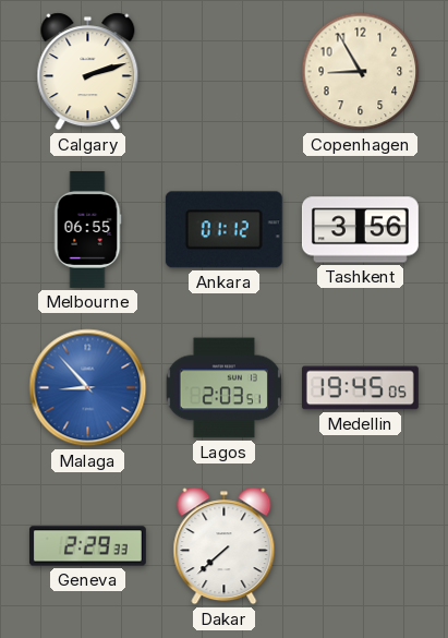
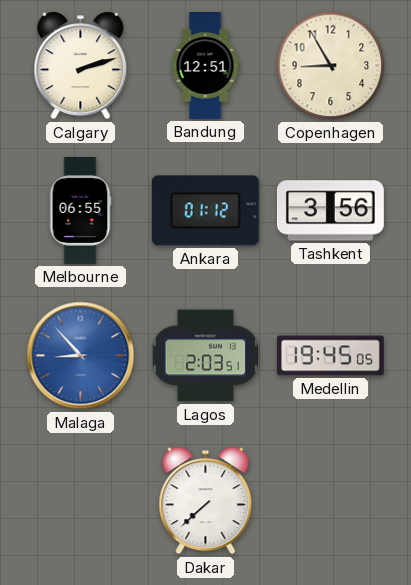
Bandung: none -> 12:51
Geneva: 2:29 -> none
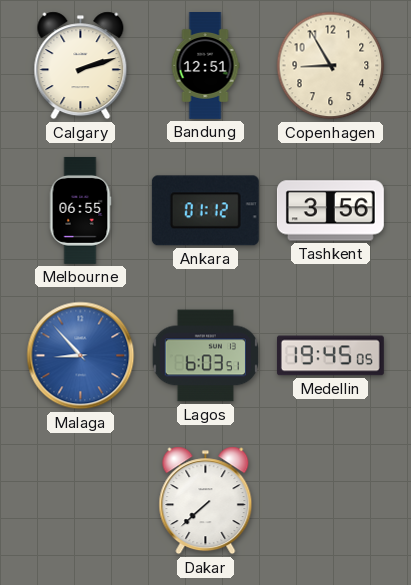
Lagos: 2:03 -> 6:03
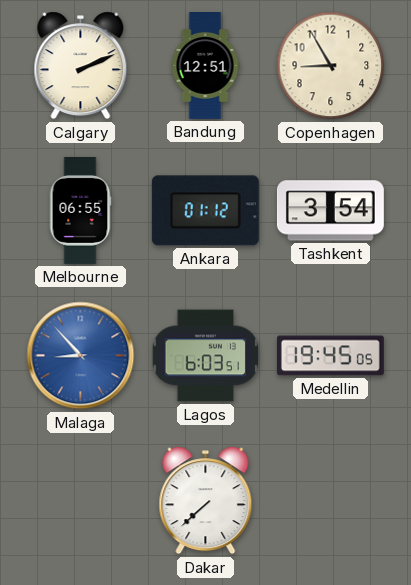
Calgary: 2:12 -> 2:11
Tashkent: 3:56 -> 3:54
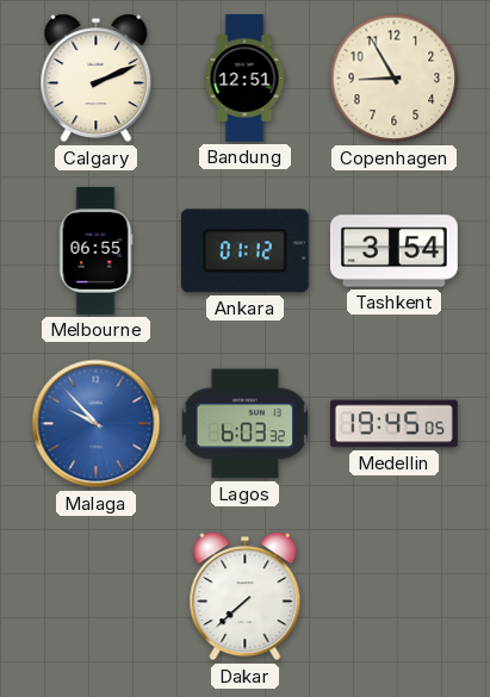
Malaga: 8:53 -> 9:53
Lagos: 6:03:51 -> 6:03:32
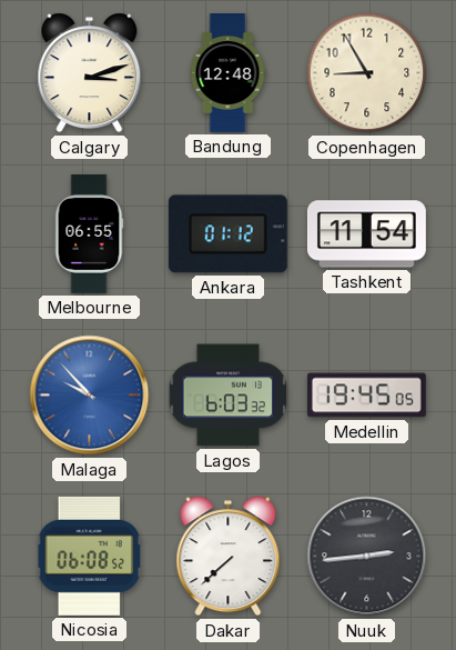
Calgary: 2:11 -> 3:12
Bandung: 12:51 -> 12:48
Tashkent: 3:54 -> 11:54
Nicosia: none -> 06:08
Nuuk: none -> 2:44
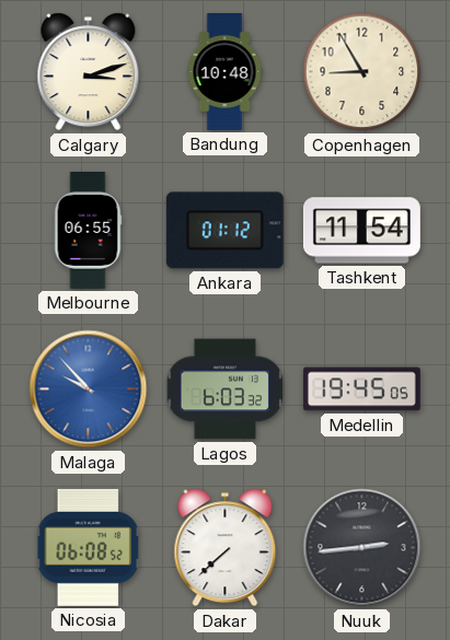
Bandung: 12:48 -> 10:48
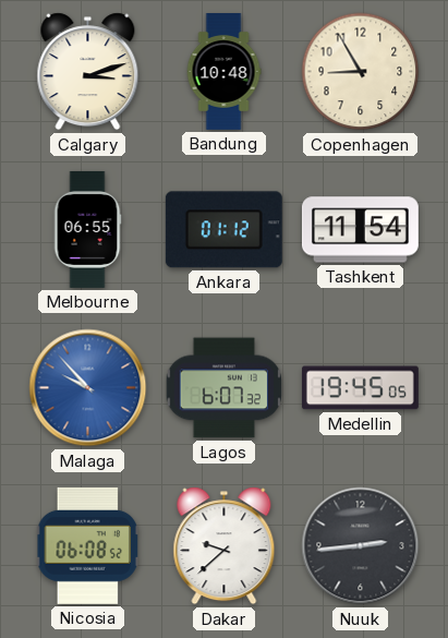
Lagos: 6:03 -> 6:07
Dakar: 7:38 -> 9:38
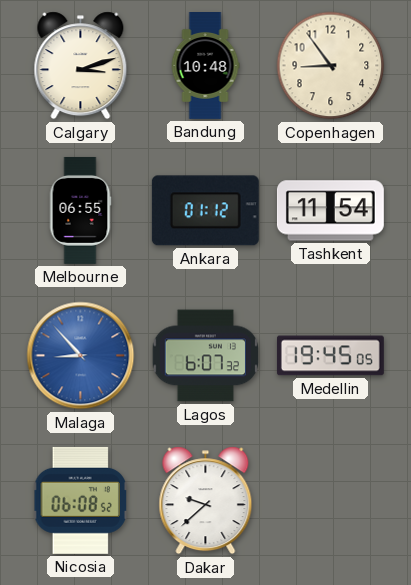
Copenhagen: 8:55 -> 8:54
Malaga: 9:53 -> 8:53
Nuuk: 2:44 -> none
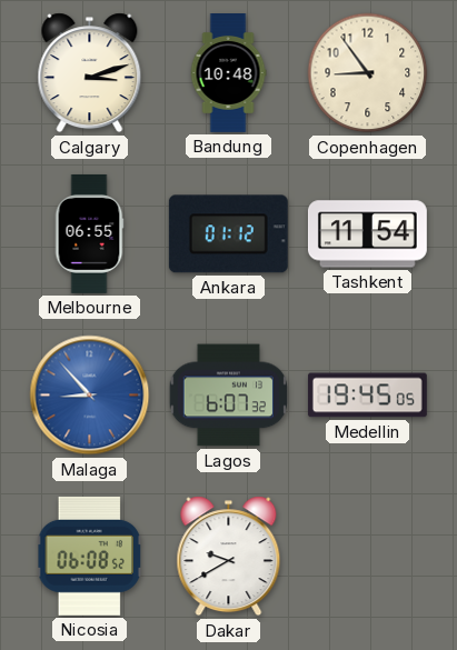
Dakar: 9:38 -> 9:40
